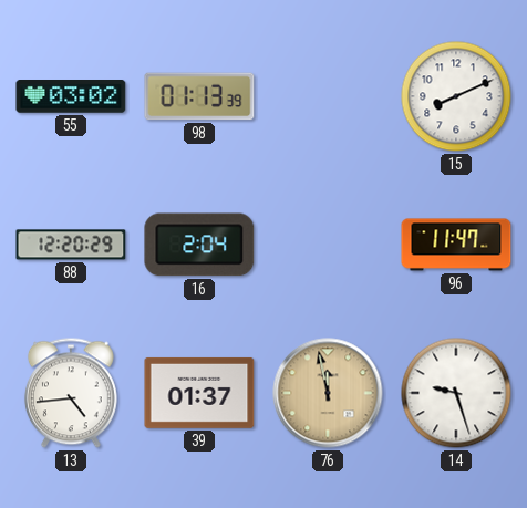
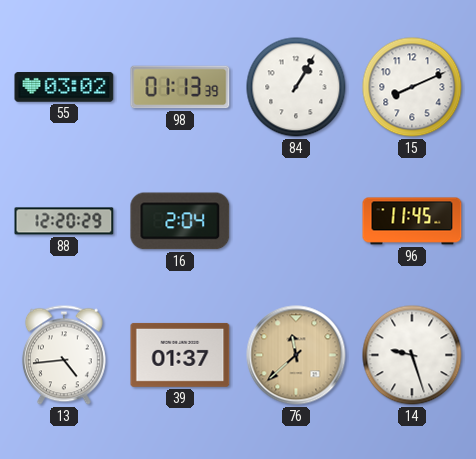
84: none -> 1:05
96: 11:47 -> 11:45
76: 11:58 -> 11:38
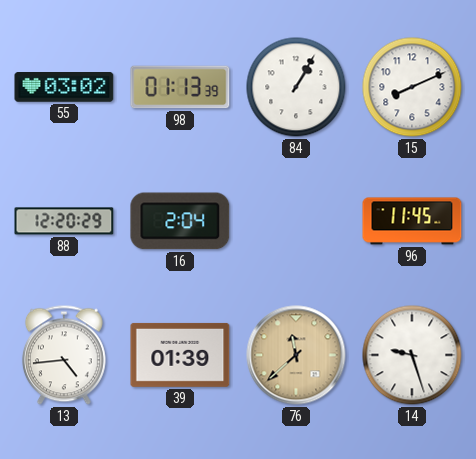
39: 01:37 -> 01:39
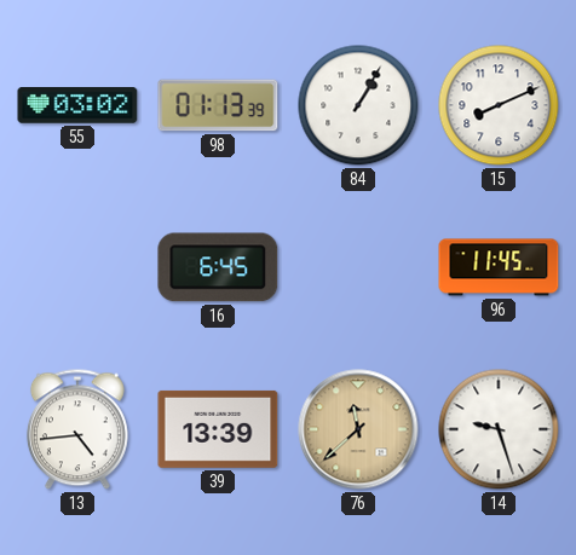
88: 12:20 -> none
16: 2:04 -> 6:45
39: 01:39 -> 13:39
